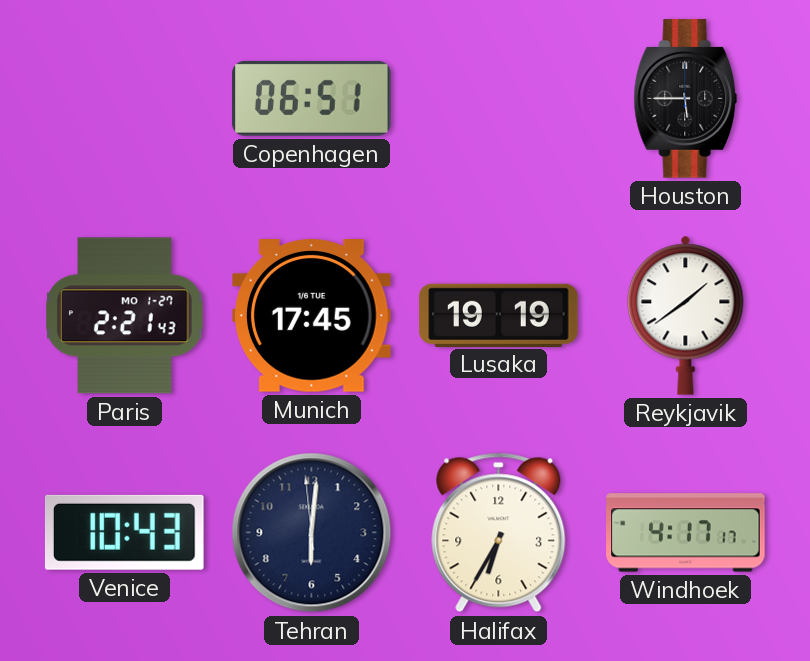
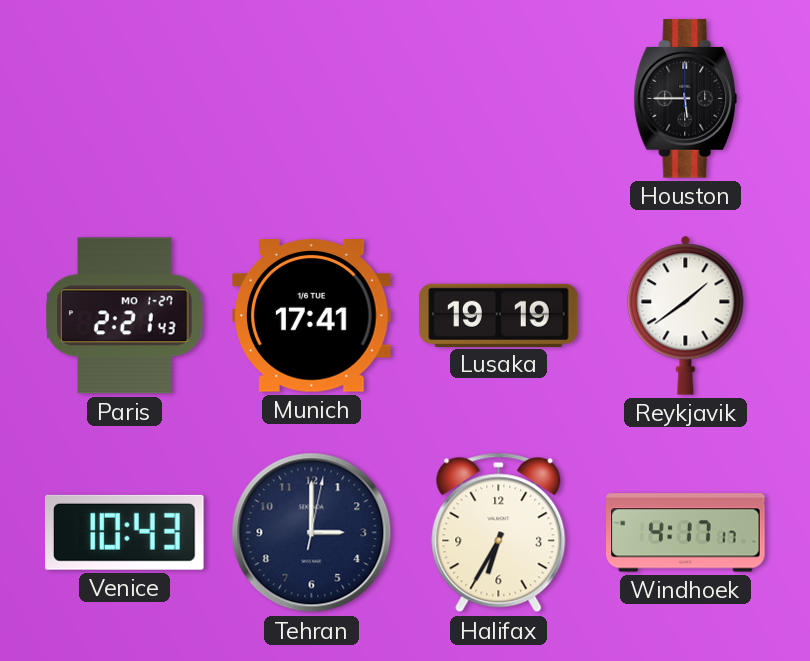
Copenhagen: 06:51 -> none
Munich: 17:45 -> 17:41
Tehran: 6:00 -> 3:00
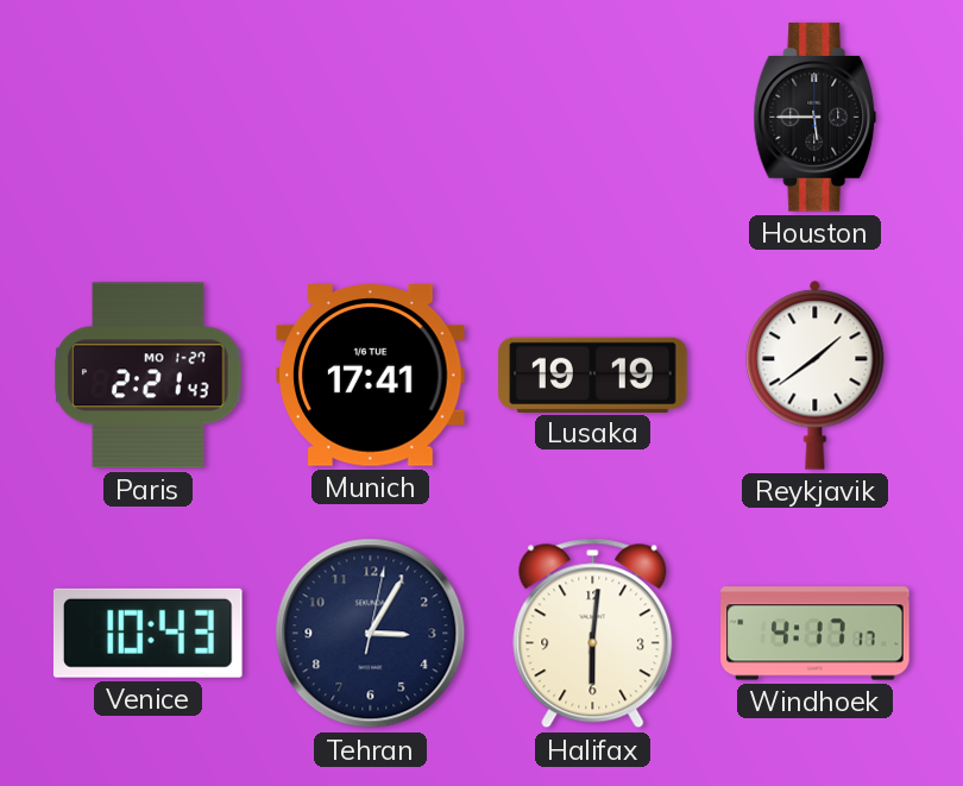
Tehran: 3:00 -> 3:05
Halifax: 6:35 -> 6:01
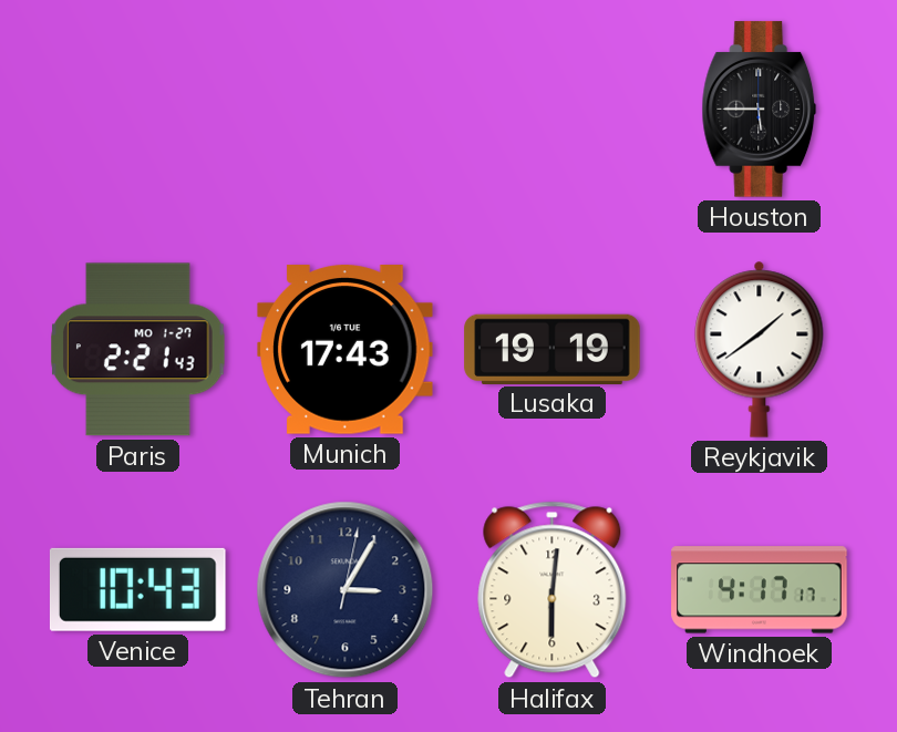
Munich: 17:41 -> 17:43
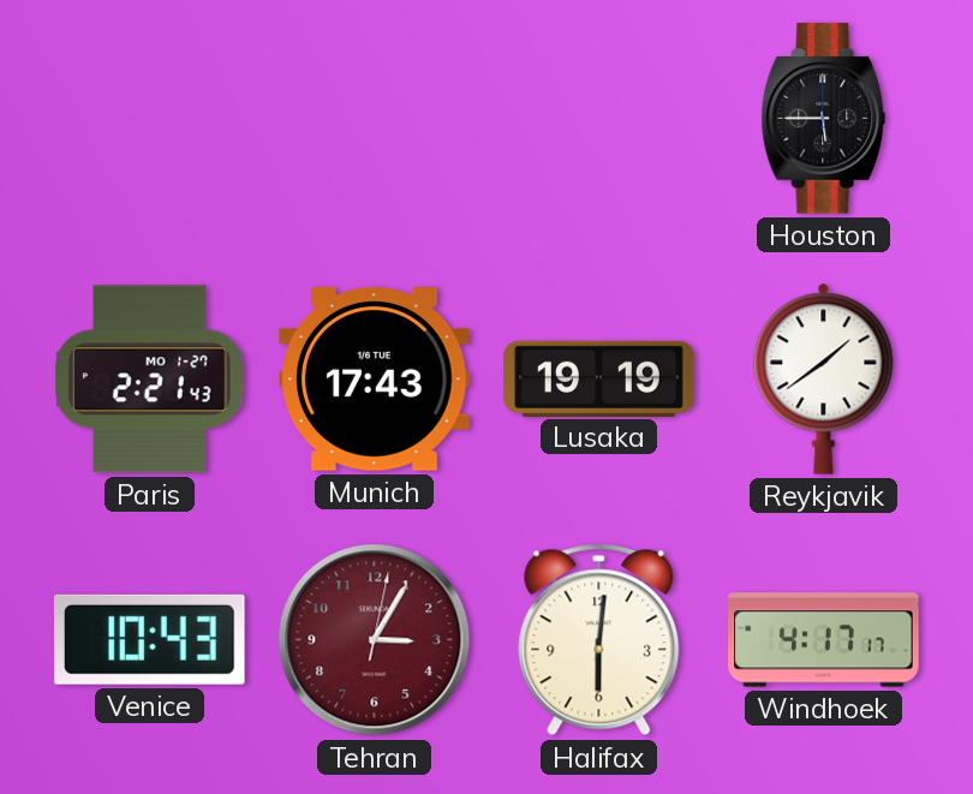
Tehran dial: navy -> burgundy
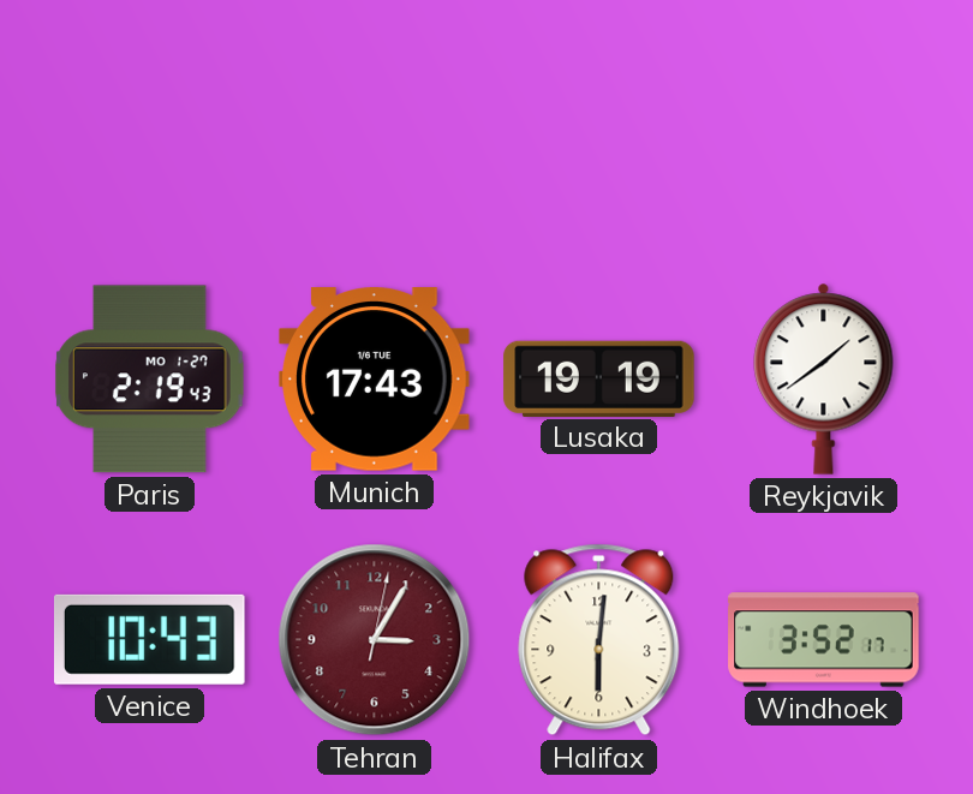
Houston: 5:45 -> none
Paris: 2:21 -> 2:19
Windhoek: 4:17 -> 3:52
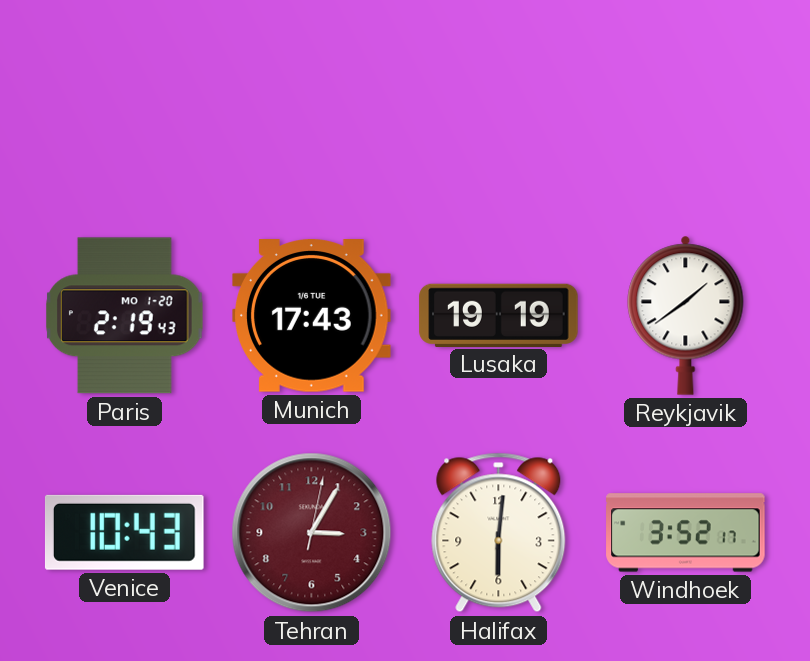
Paris date: MO 1-27 -> MO 1-20
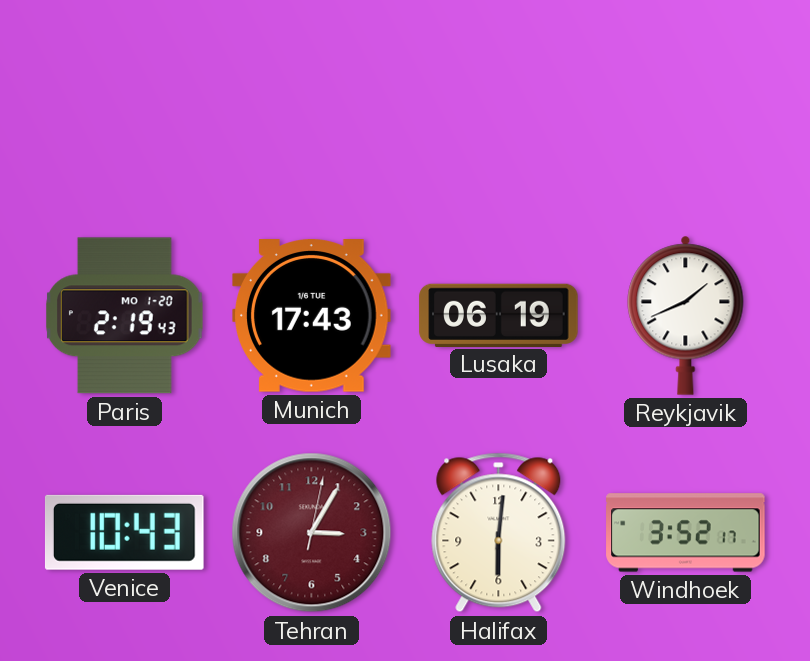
Lusaka: 19:19 -> 06:19
Reykjavik: 1:39 -> 1:41
